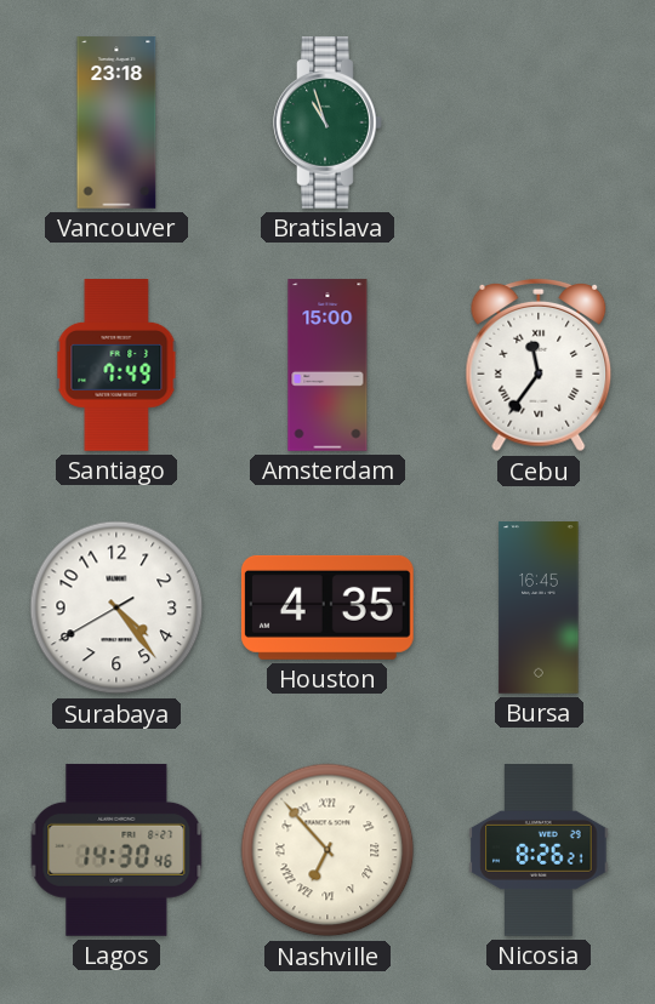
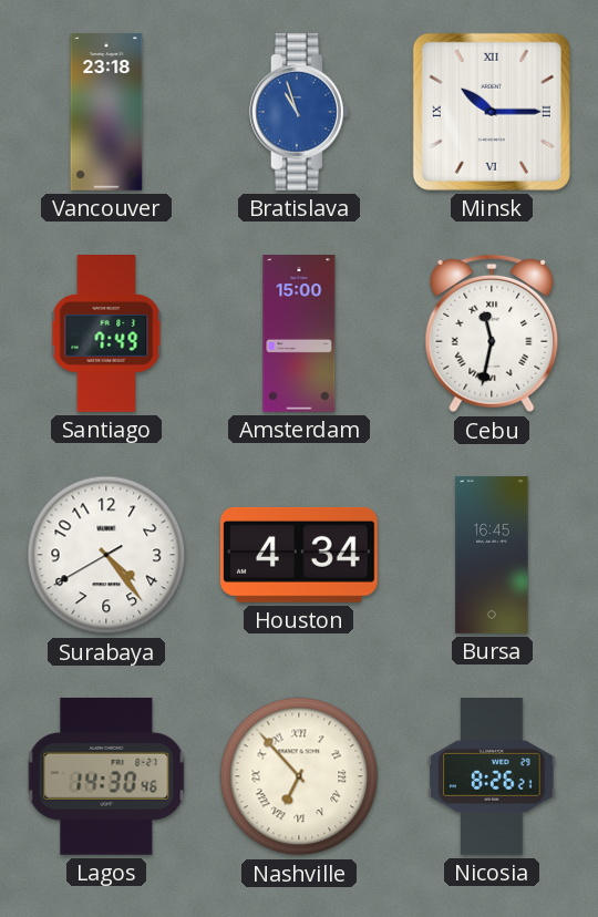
Bratislava dial: green -> blue
Minsk: none -> 10:15
Cebu: 11:36 -> 11:32
Houston: 4:35 -> 4:34
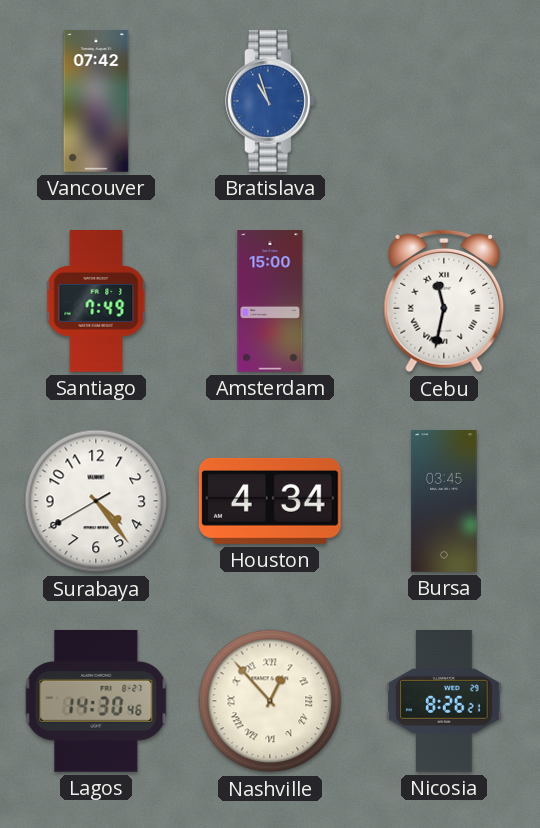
Vancouver: 23:18 -> 07:42
Minsk: 10:15 -> none
Bursa: 16:45 -> 03:45
Nashville: 6:53 -> 12:53
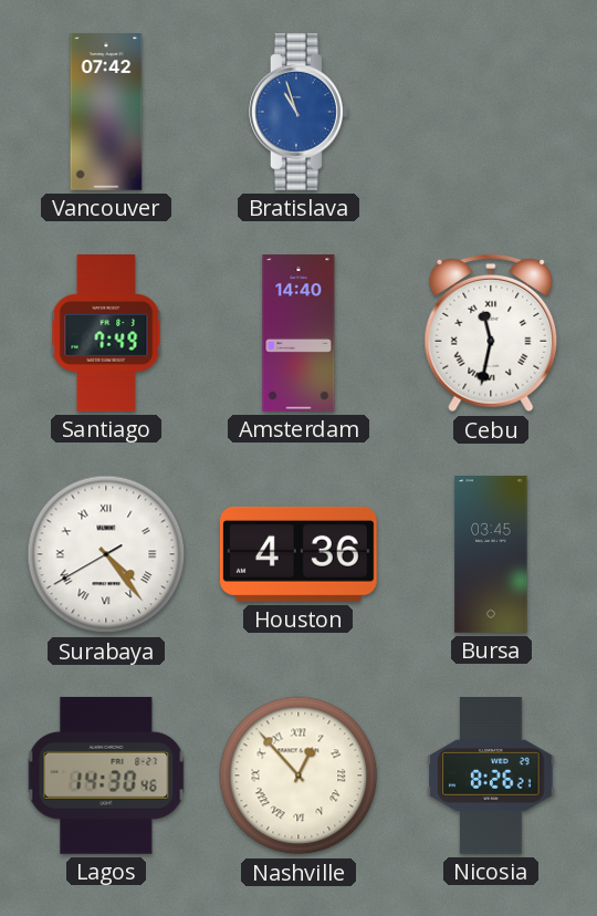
Amsterdam: 15:00 -> 14:40
Surabaya numerals: Arabic -> Roman
Houston: 4:34 -> 4:36
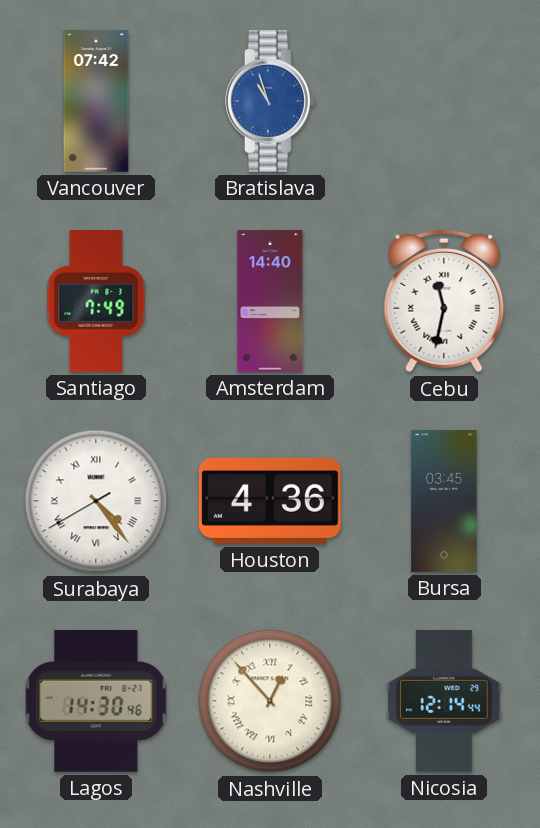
Nicosia: 8:26 -> 12:14
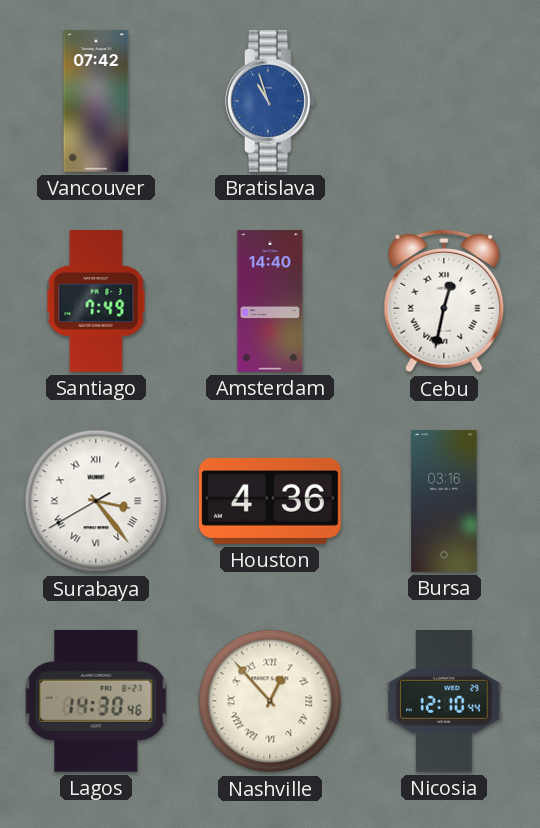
Cebu: 11:32 -> 12:32
Surabaya: 4:23 -> 3:23
Bursa: 03:45 -> 03:16
Nicosia: 12:14 -> 12:10
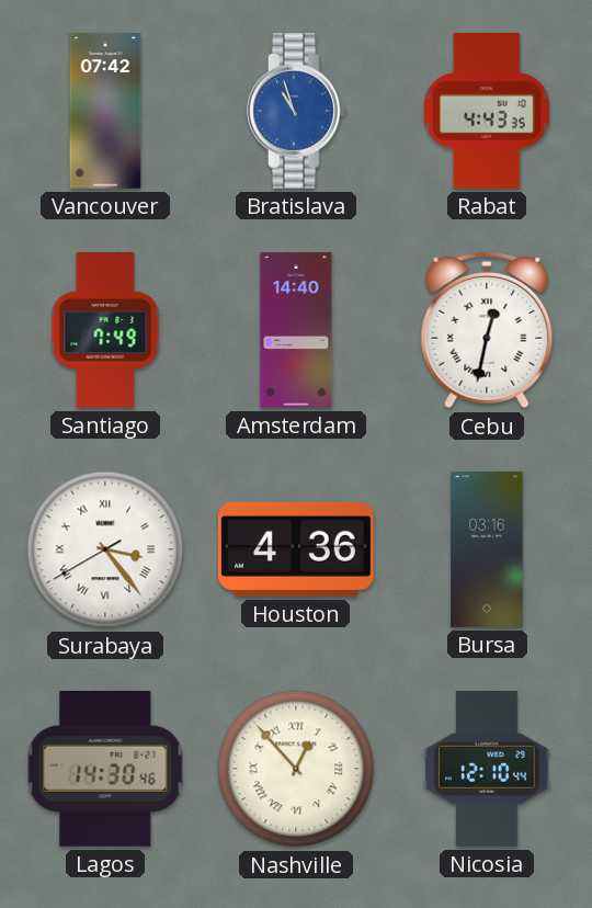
Rabat: none -> 4:43
